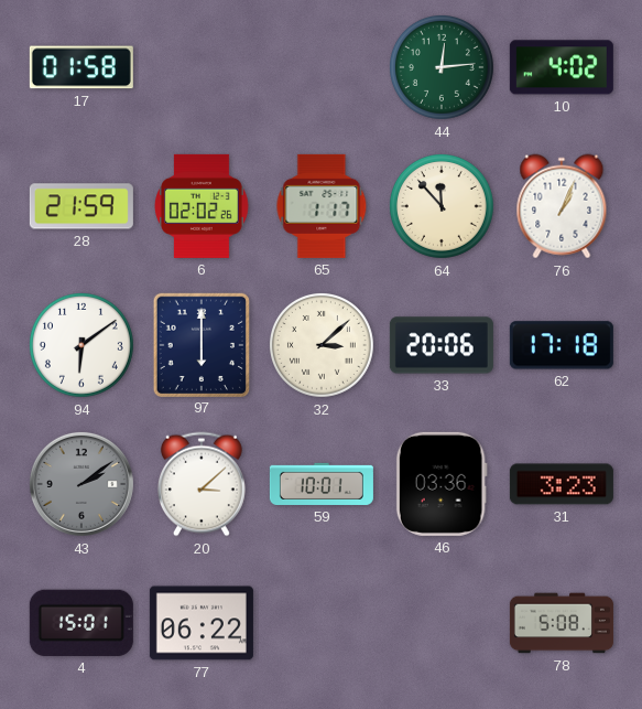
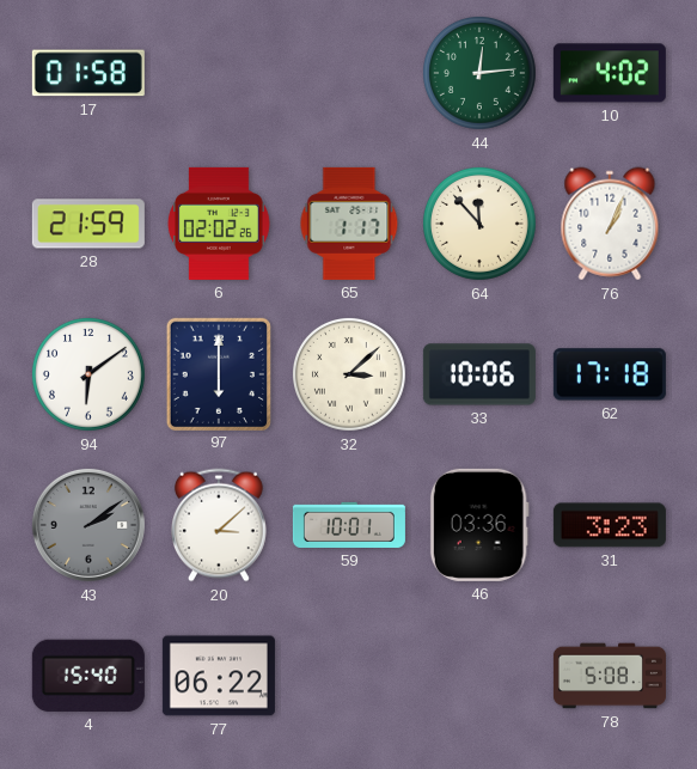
33: 20:06 -> 10:06
4: 15:01 -> 15:40
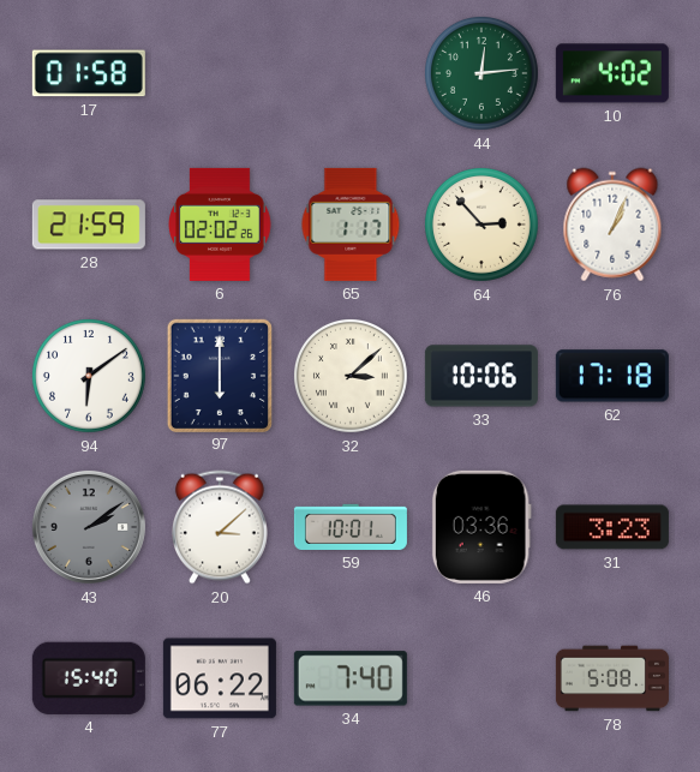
64: 11:53 -> 2:53
34: none -> 7:40
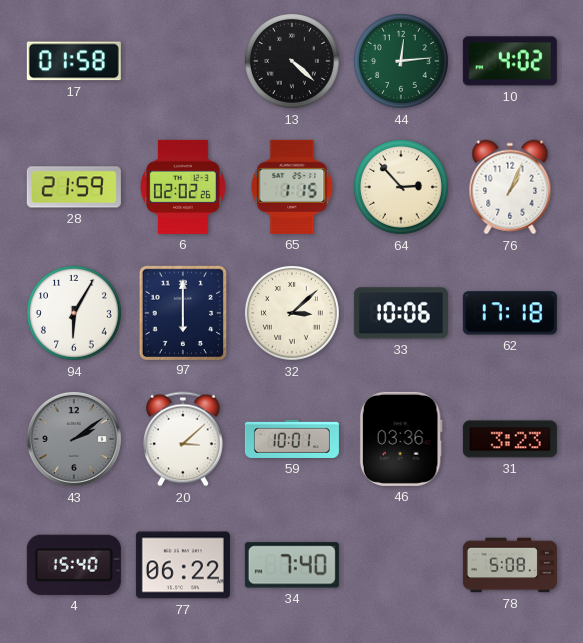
13: none -> 4:22
65: 1:17 -> 1:15
94: 6:09 -> 6:05
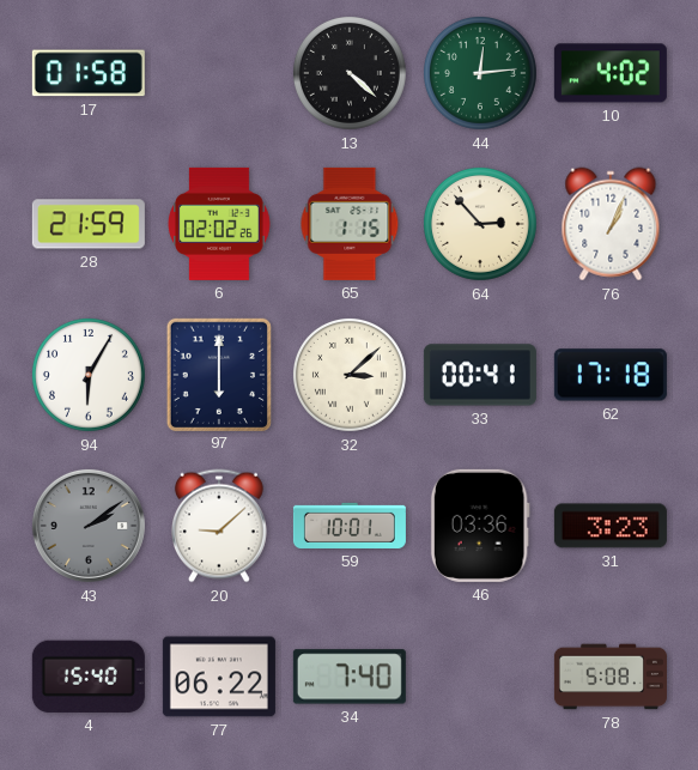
33: 10:06 -> 00:41
20: 3:08 -> 9:08
